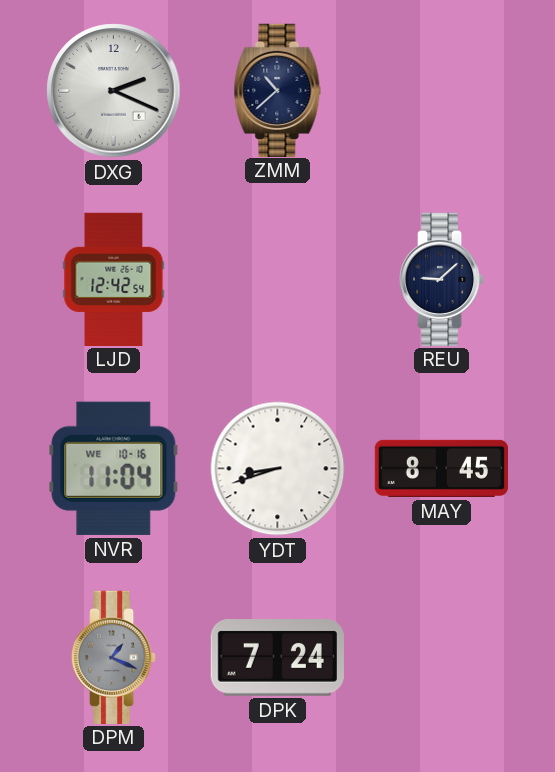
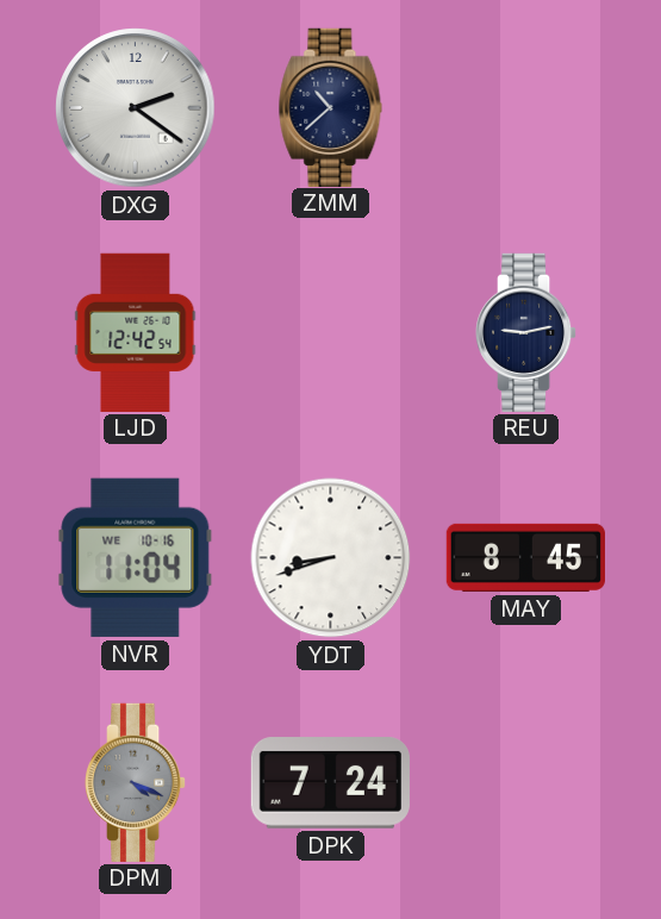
DXG: 2:19 -> 2:21
REU: 9:08 -> 9:13
DPM: 1:19 -> 4:19
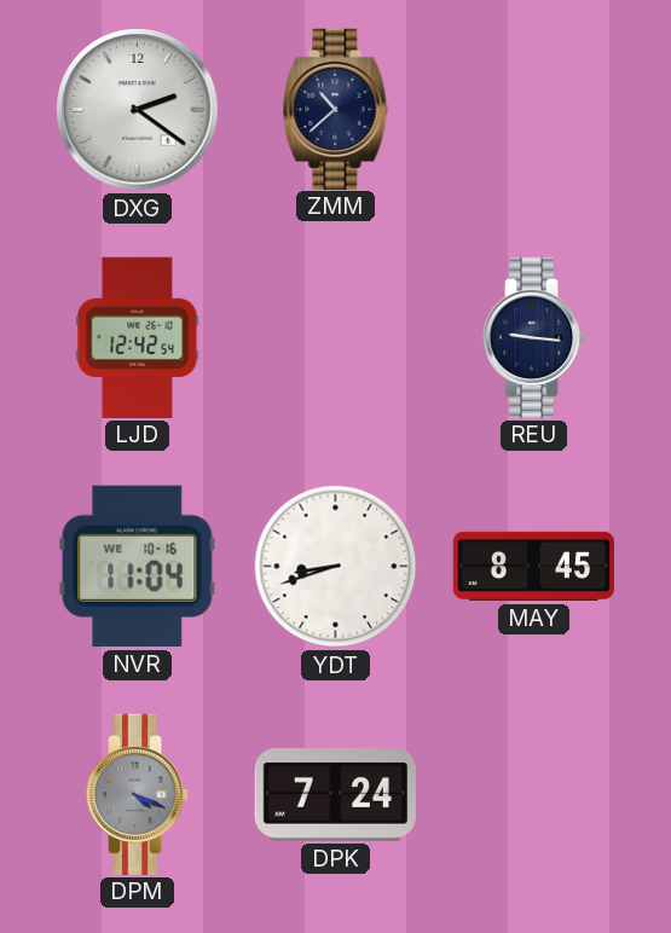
REU: 9:13 -> 9:16
